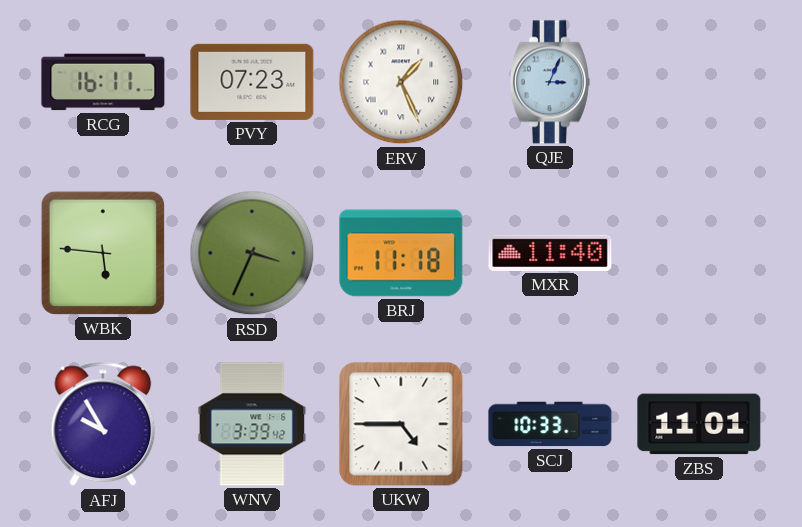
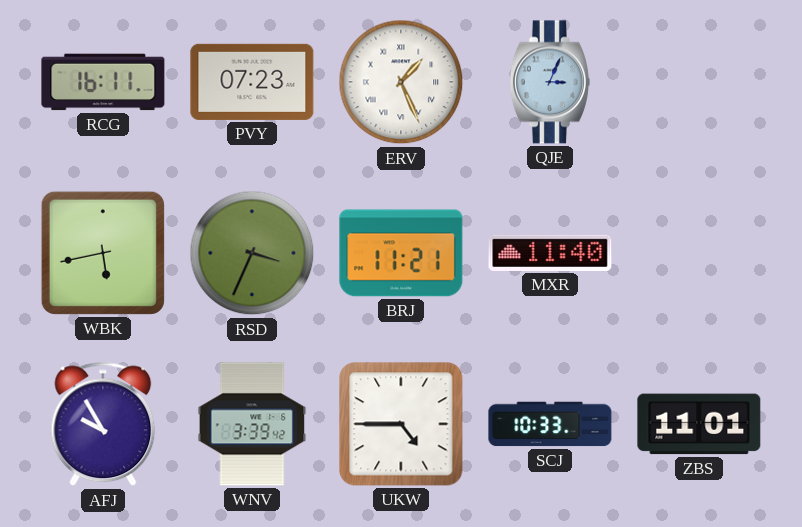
WBK: 5:46 -> 5:43
BRJ: 11:18 -> 11:21
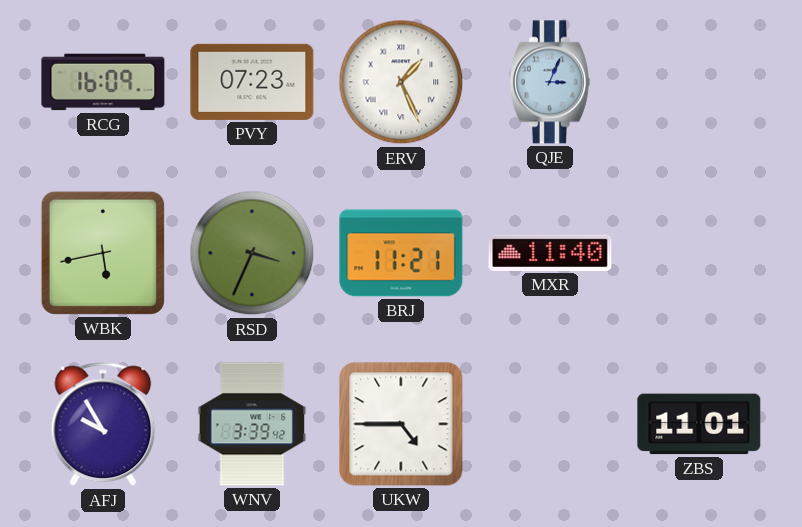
RCG: 16:11 -> 16:09
SCJ: 10:33 -> none
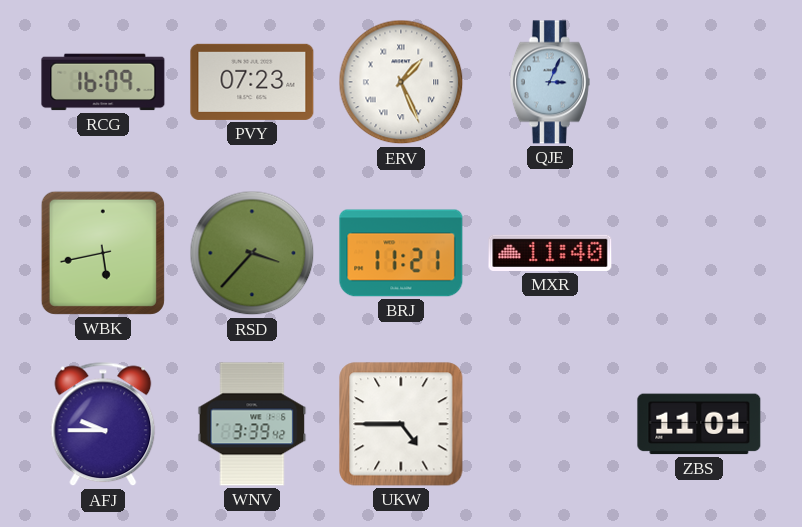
RSD: 3:34 -> 3:37
AFJ: 9:55 -> 9:45
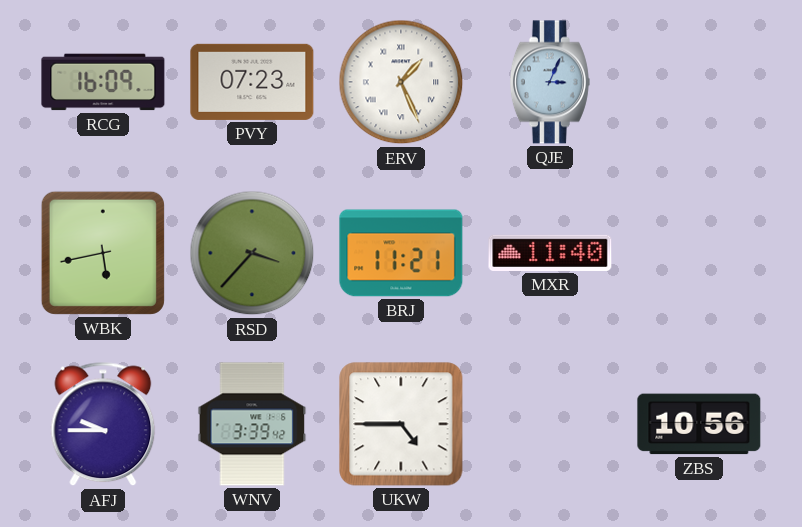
ZBS: 11:01 -> 10:56
